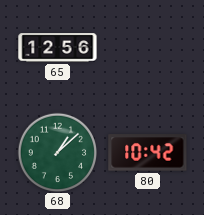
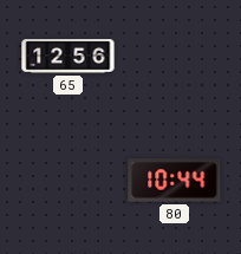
68: 1:08 -> none
80: 10:42 -> 10:44
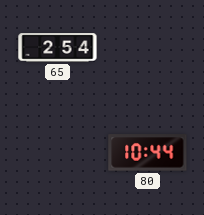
65: 12:56 -> 2:54
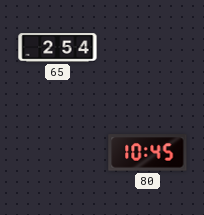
80: 10:44 -> 10:45
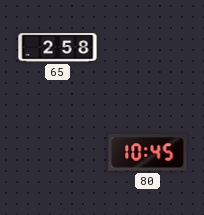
65: 2:54 -> 2:58
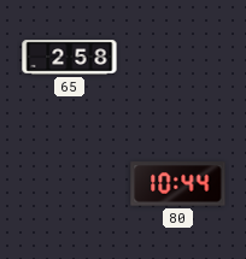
80: 10:45 -> 10:44
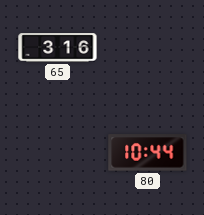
65: 2:58 -> 3:16
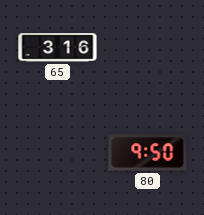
80: 10:44 -> 9:50
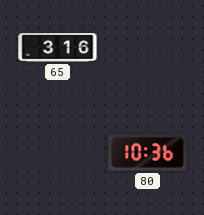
80: 9:50 -> 10:36
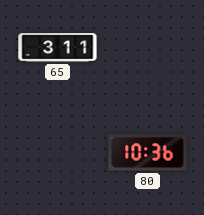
65: 3:16 -> 3:11
